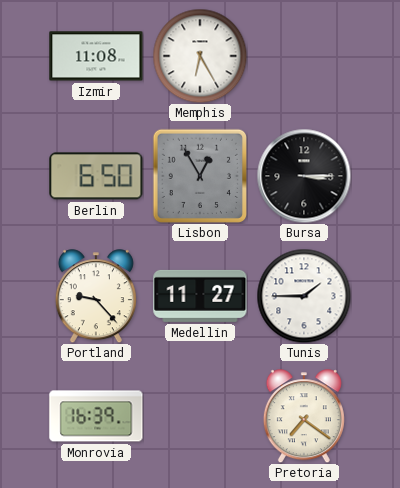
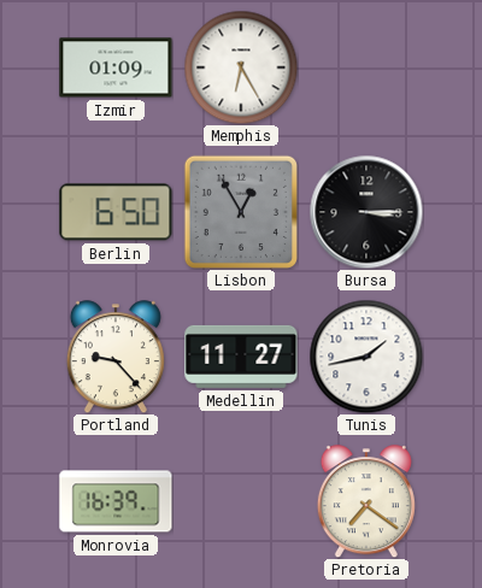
Izmir: 11:08 -> 01:09
Tunis: 1:45 -> 1:43
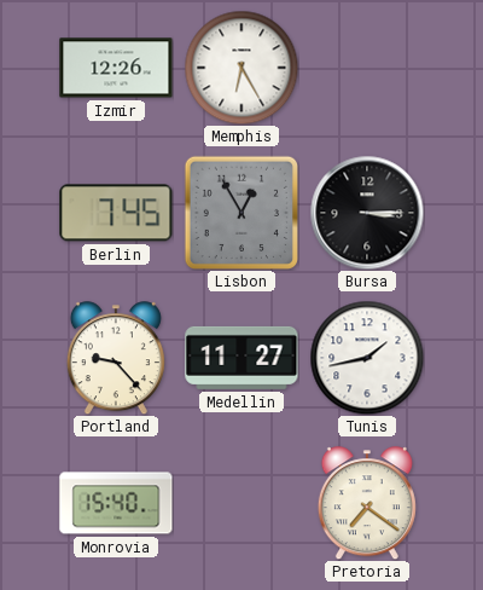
Izmir: 01:09 -> 12:26
Berlin: 6:50 -> 7:45
Monrovia: 16:39 -> 15:40
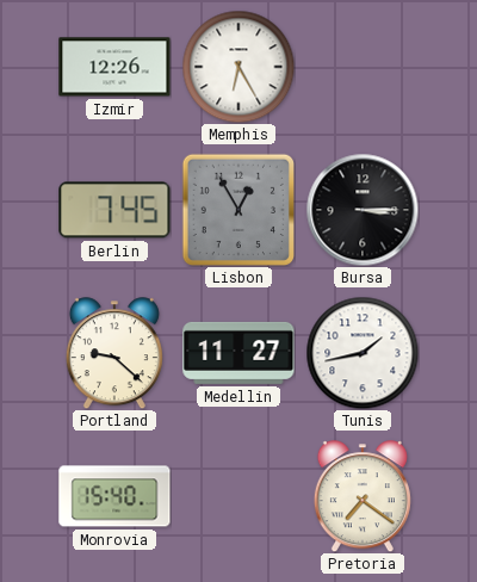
Portland: 9:23 -> 9:22
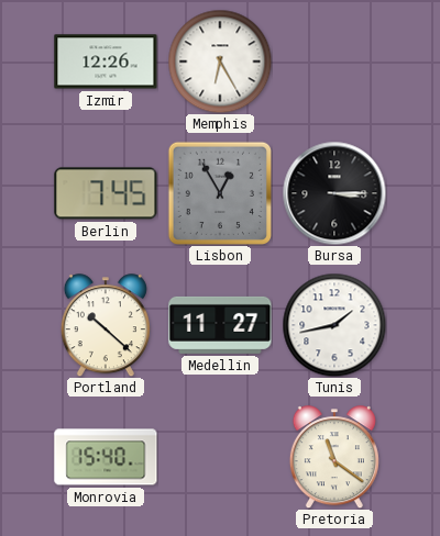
Portland: 9:22 -> 10:22
Pretoria: 7:21 -> 11:21
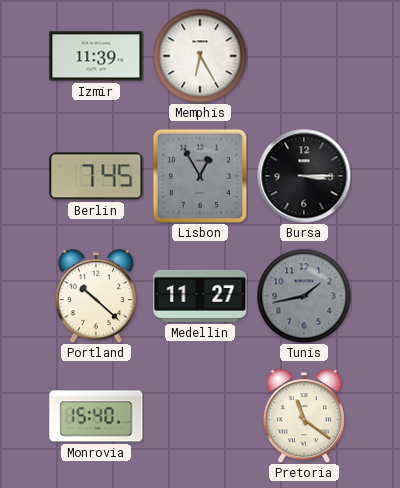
Izmir: 12:26 -> 11:39
Tunis dial: white -> grey
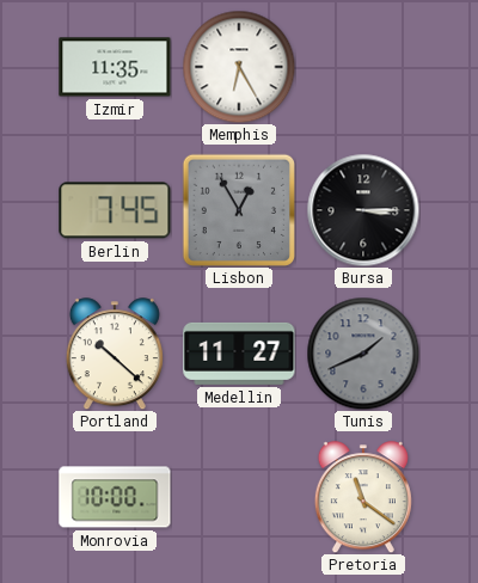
Izmir: 11:39 -> 11:35
Tunis: 1:43 -> 1:41
Monrovia: 15:40 -> 10:00
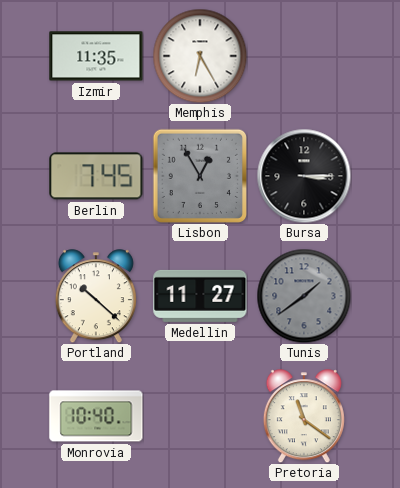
Tunis: 1:41 -> 1:39
Monrovia: 10:00 -> 10:40
